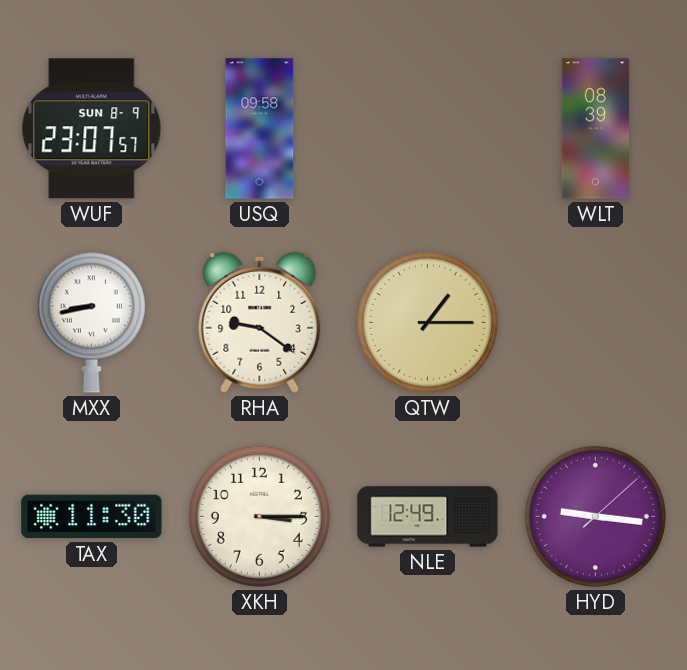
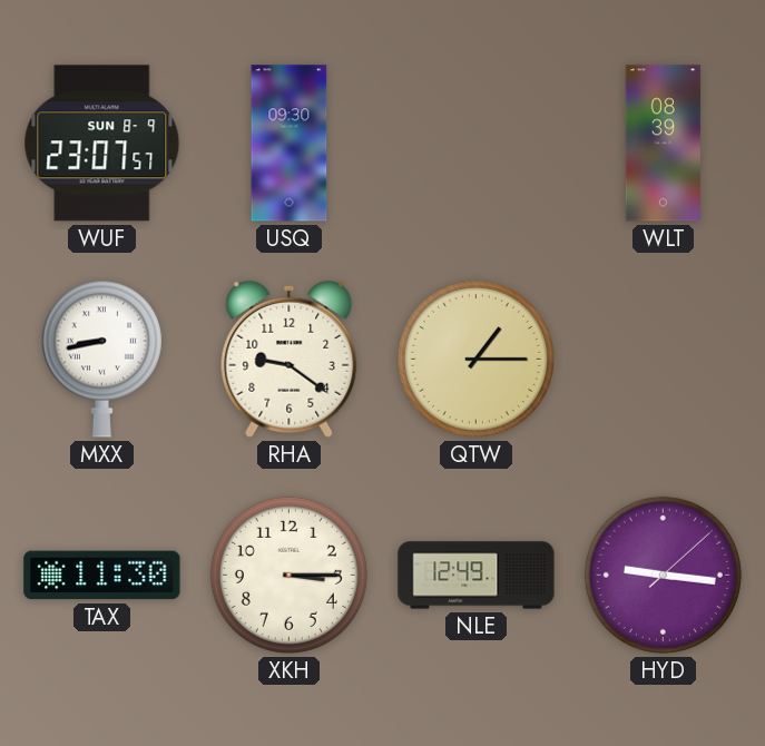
USQ: 09:58 -> 09:30
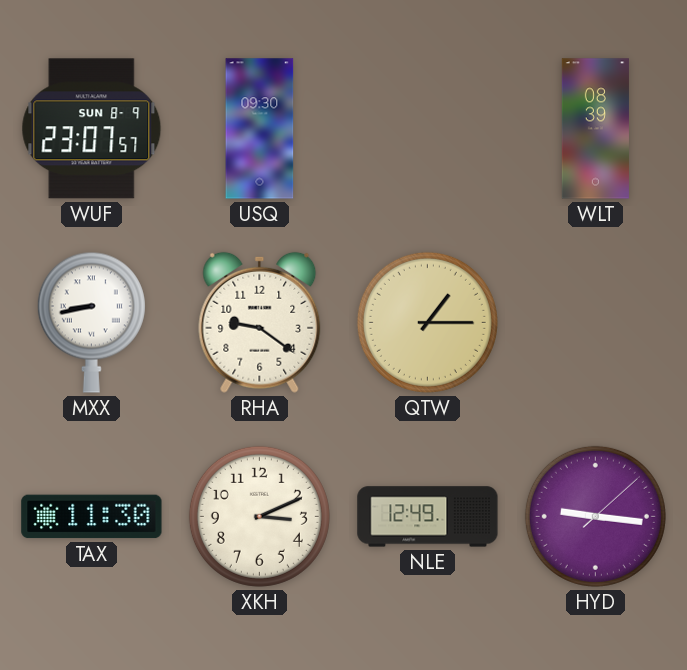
XKH: 3:15 -> 3:11
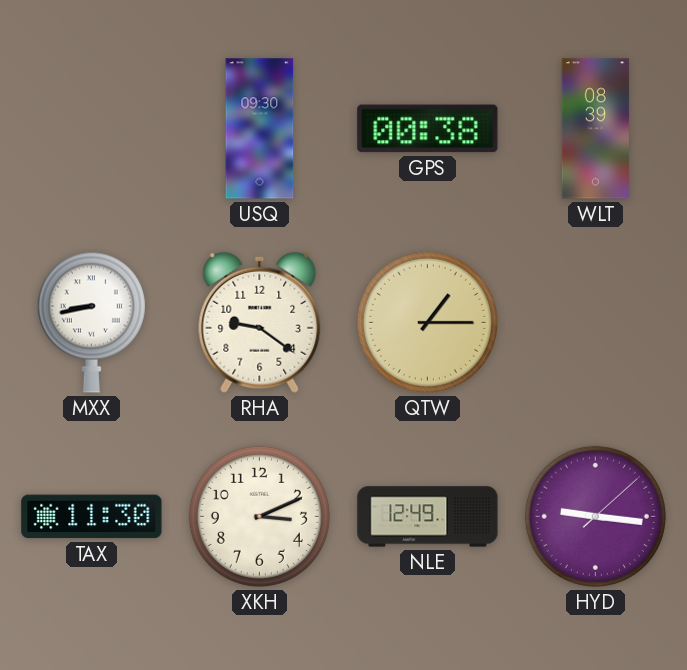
WUF: 23:07 -> none
GPS: none -> 00:38
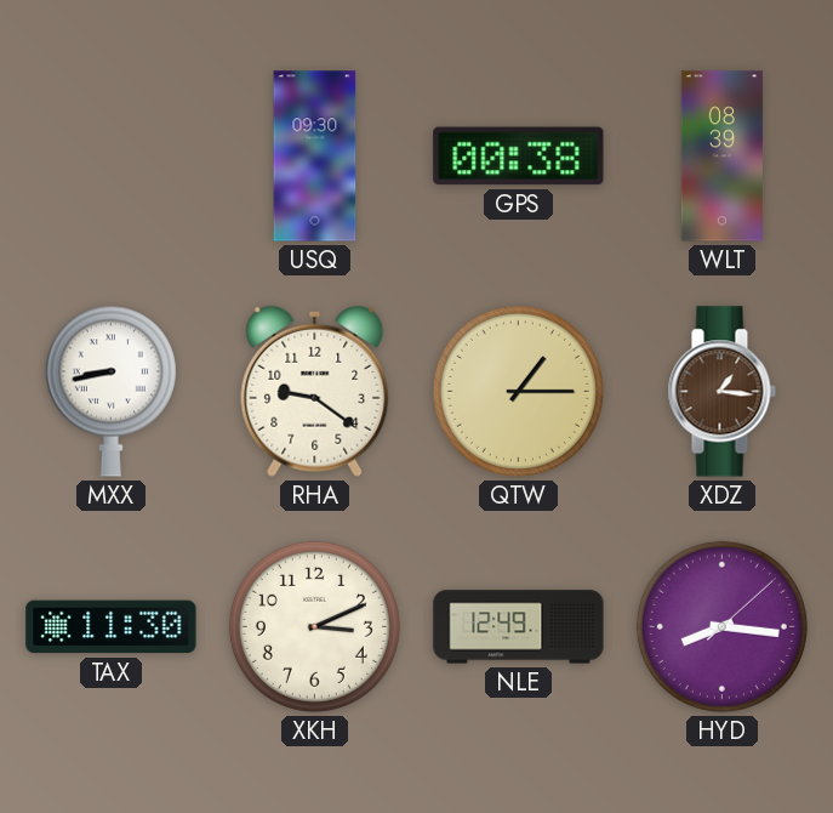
XDZ: none -> 1:16
HYD: 9:16 -> 8:16
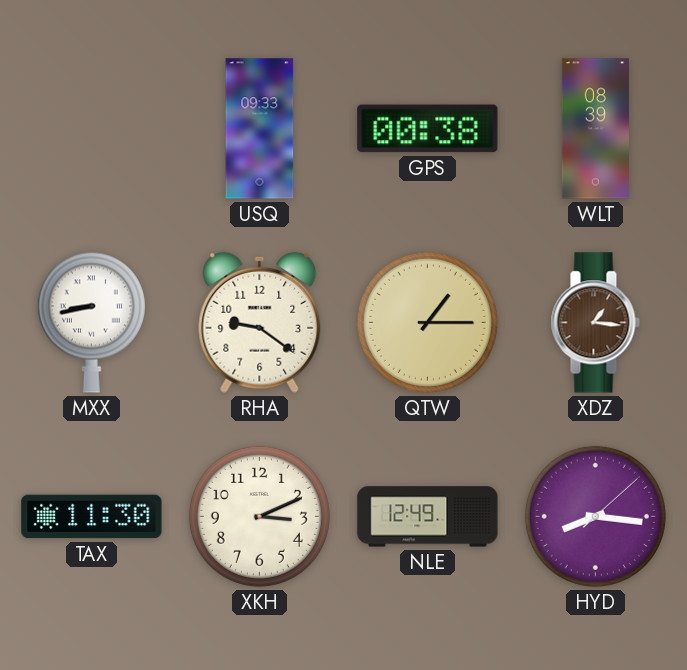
USQ: 09:30 -> 09:33
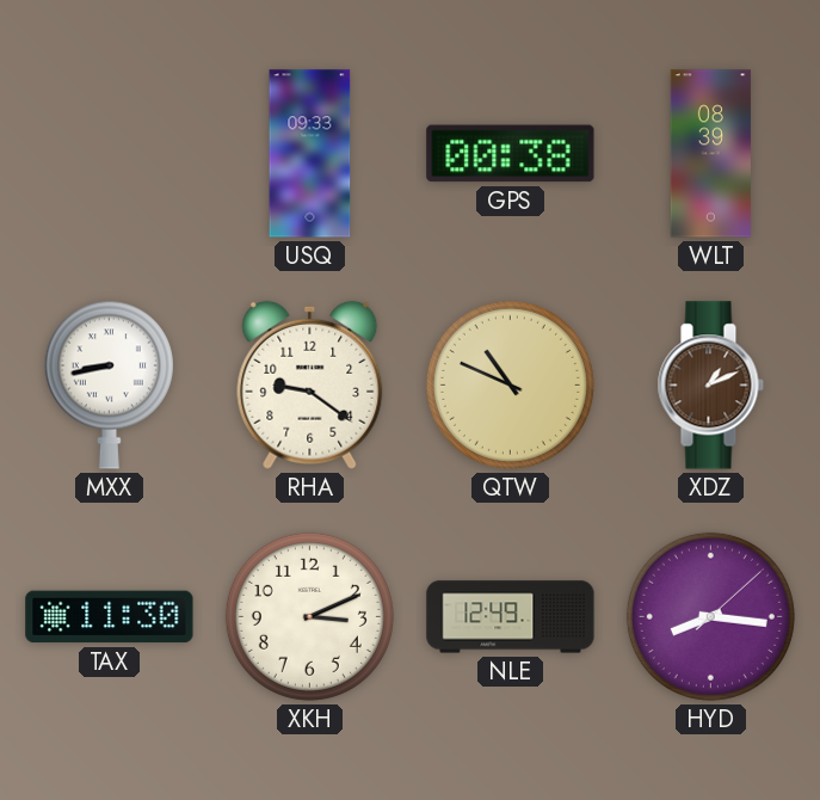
QTW: 1:15 -> 10:49
XDZ: 1:16 -> 1:11
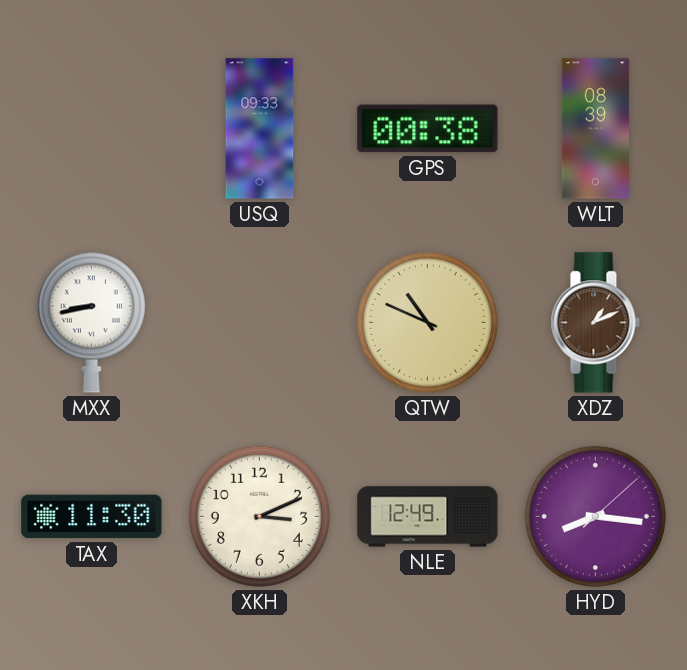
RHA: 9:21 -> none
